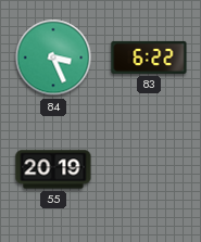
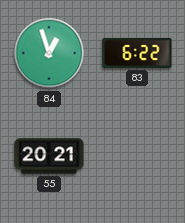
84: 3:26 -> 12:57
55: 20:19 -> 20:21
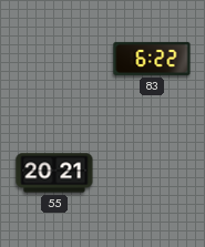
84: 12:57 -> none
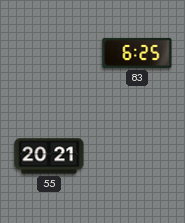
83: 6:22 -> 6:25
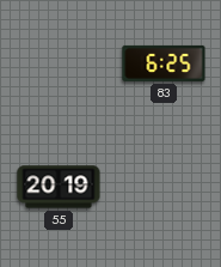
55: 20:21 -> 20:19
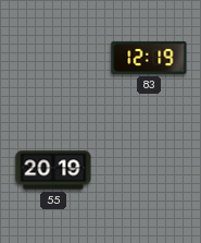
83: 6:25 -> 12:19
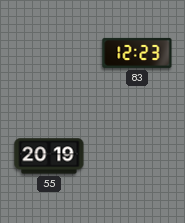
83: 12:19 -> 12:23
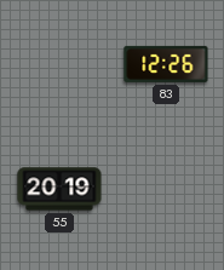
83: 12:23 -> 12:26
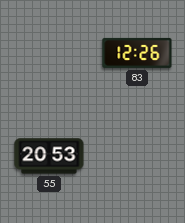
55: 20:19 -> 20:53
